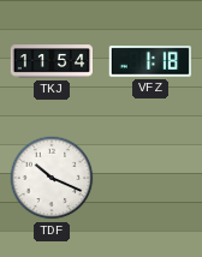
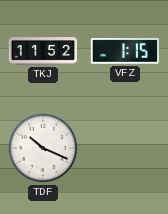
TKJ: 11:54 -> 11:52
VFZ: 1:18 -> 1:15
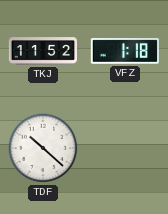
VFZ: 1:15 -> 1:18
TDF: 10:19 -> 10:22
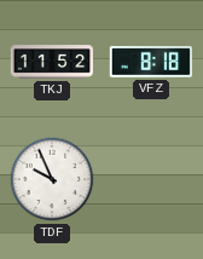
VFZ: 1:18 -> 8:18
TDF: 10:22 -> 9:56
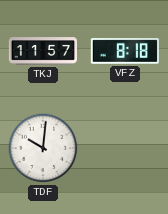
TKJ: 11:52 -> 11:57
TDF: 9:56 -> 10:01
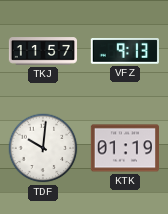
VFZ: 8:18 -> 9:13
KTK: none -> 01:19
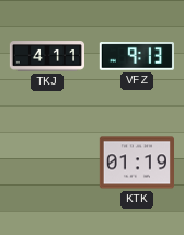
TKJ: 11:57 -> 4:11
TDF: 10:01 -> none
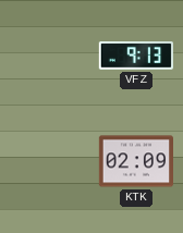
TKJ: 4:11 -> none
KTK: 01:19 -> 02:09
